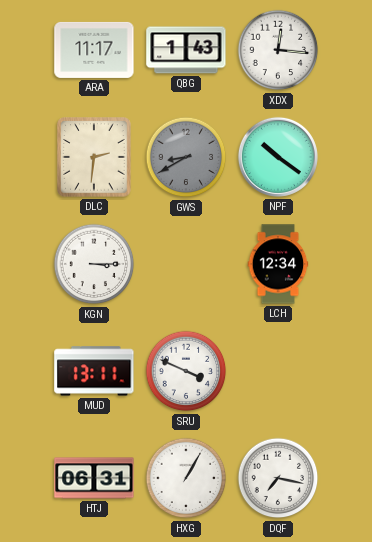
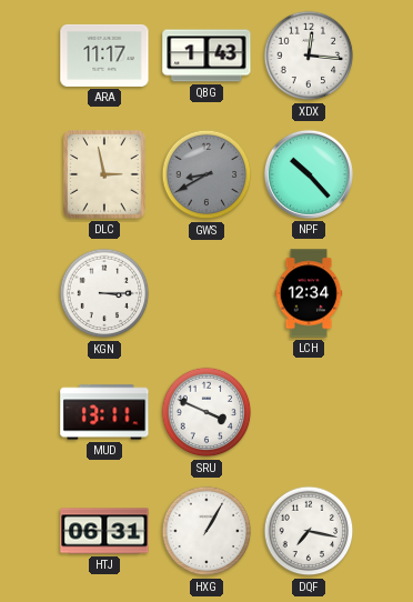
DLC: 2:31 -> 2:58
NPF: 10:21 -> 10:23
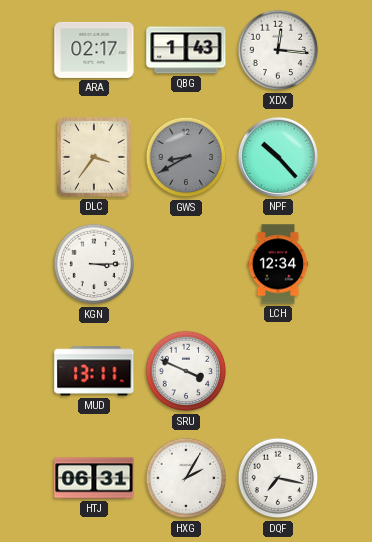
ARA: 11:17 -> 02:17
DLC: 2:58 -> 3:36
HXG: 1:05 -> 2:05
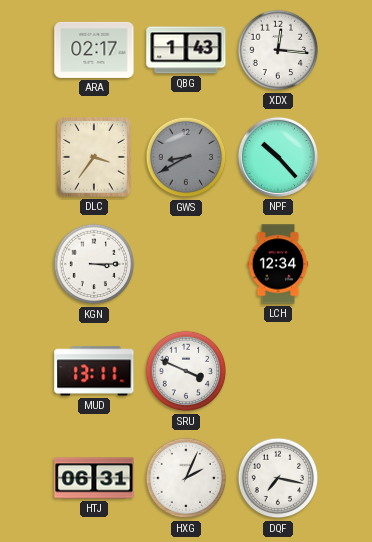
HXG: 2:05 -> 2:04
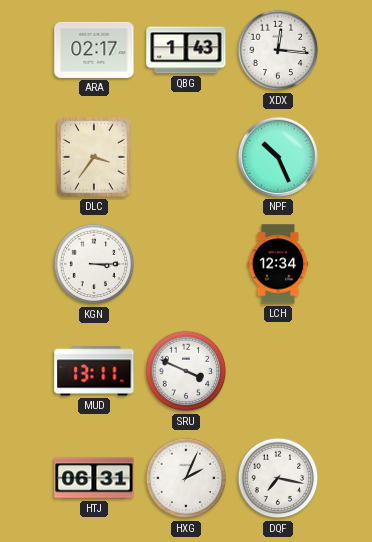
GWS: 8:40 -> none
NPF: 10:23 -> 10:26
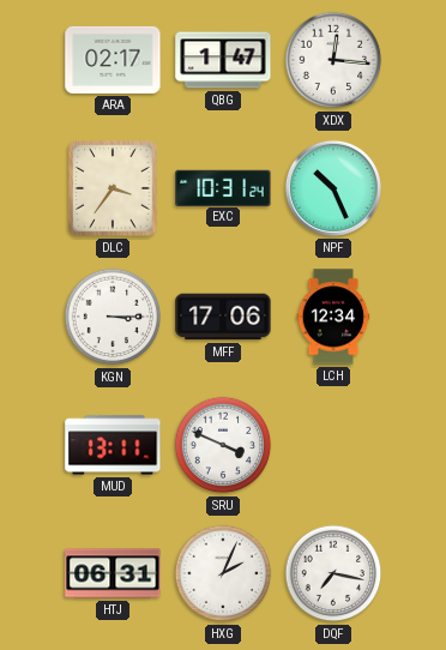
QBG: 1:43 -> 1:47
EXC: none -> 10:31
MFF: none -> 17:06
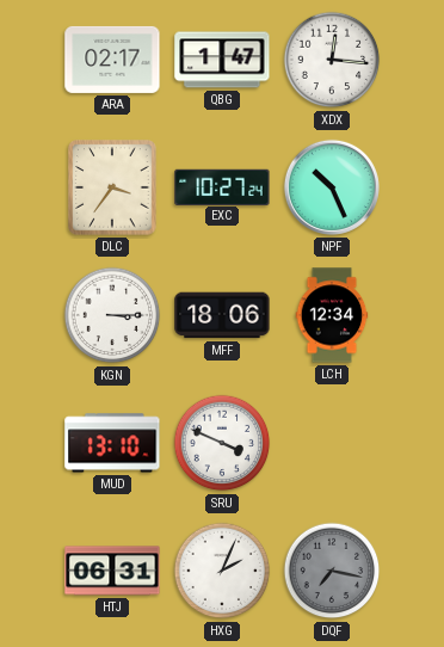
EXC: 10:31 -> 10:27
MFF: 17:06 -> 18:06
MUD: 13:11 -> 13:10
DQF dial: white -> grey
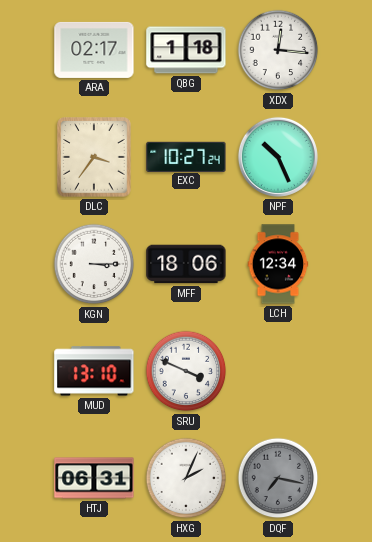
QBG: 1:47 -> 1:18
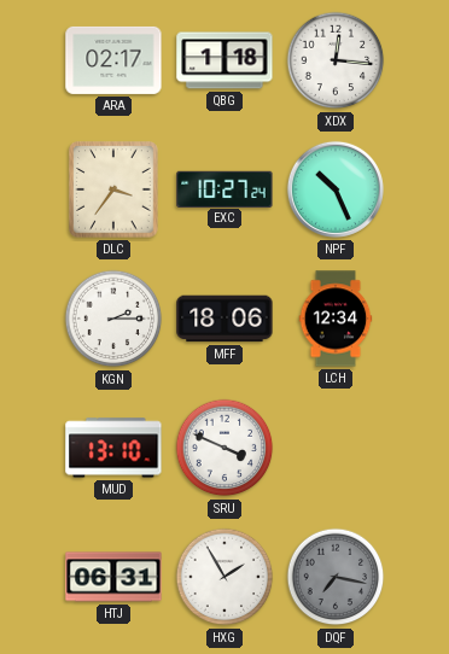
KGN: 3:15 -> 2:15
HXG: 2:04 -> 1:55
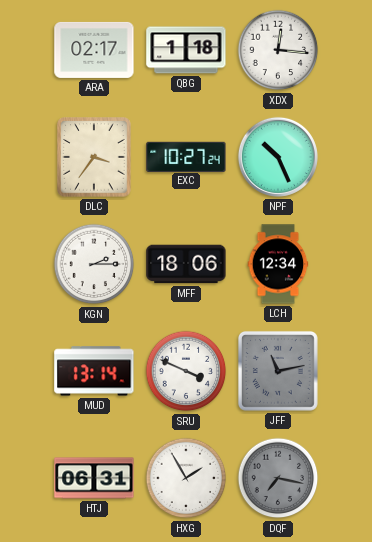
MUD: 13:10 -> 13:14
JFF: none -> 11:13
